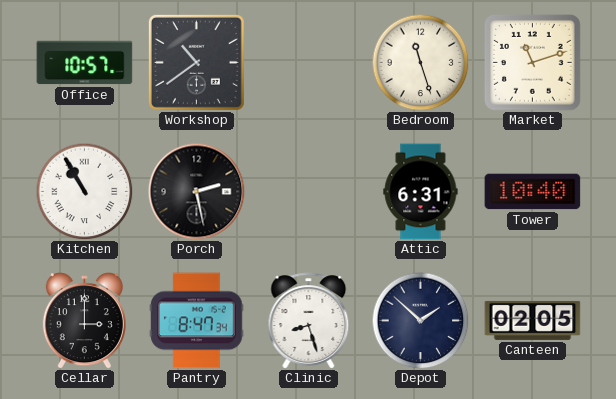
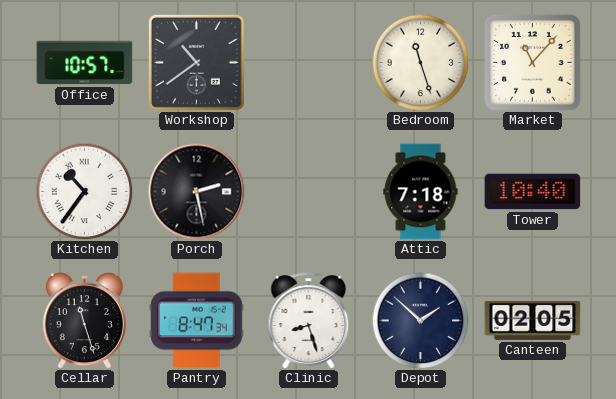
Market: 11:12 -> 11:07
Kitchen: 10:55 -> 10:36
Attic: 6:31 -> 7:18
Cellar: 3:00 -> 11:27
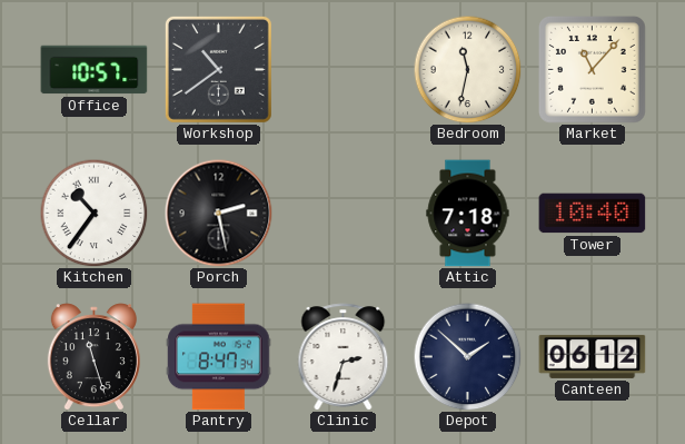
Bedroom: 11:27 -> 11:32
Clinic: 8:27 -> 2:33
Canteen: 02:05 -> 06:12
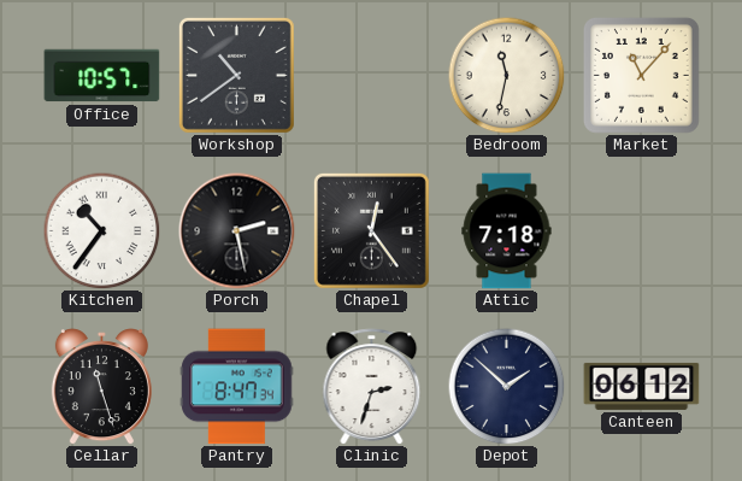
Chapel: none -> 12:24
Tower: 10:40 -> none
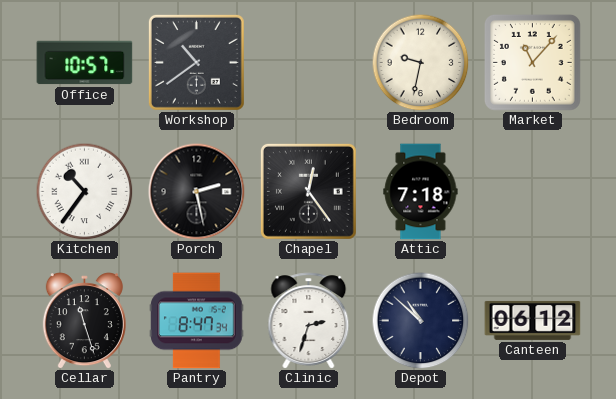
Bedroom: 11:32 -> 9:32
Depot: 1:52 -> 10:52
